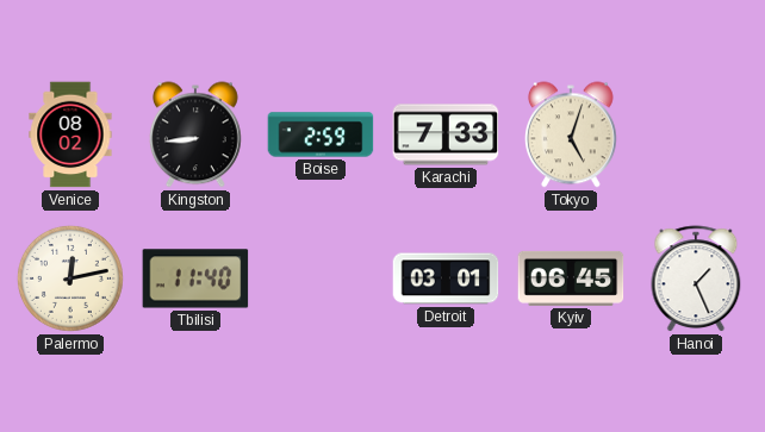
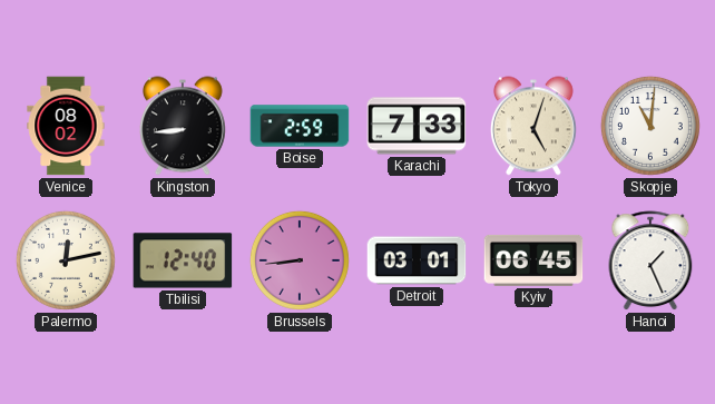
Skopje: none -> 11:01
Tbilisi: 11:40 -> 12:40
Brussels: none -> 8:44
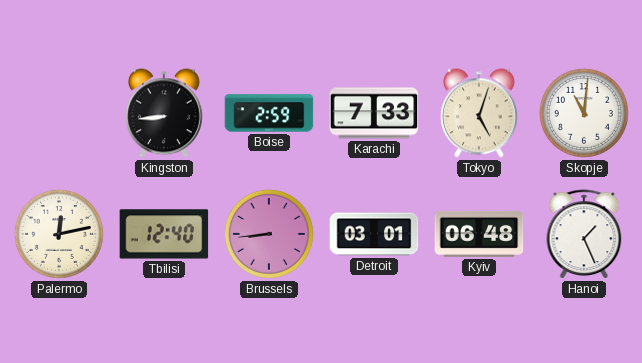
Venice: 08:02 -> none
Kyiv: 06:45 -> 06:48
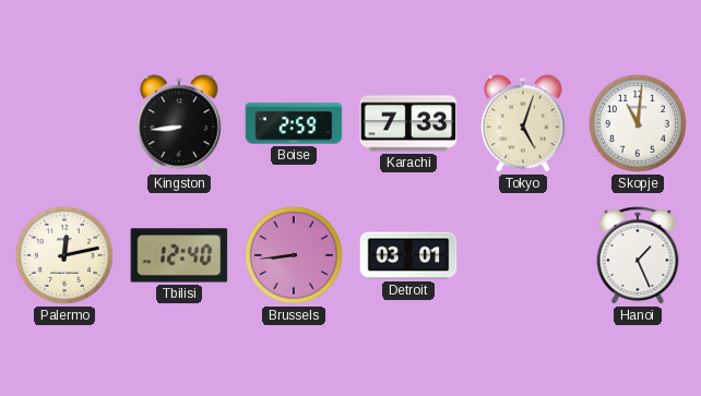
Kyiv: 06:48 -> none
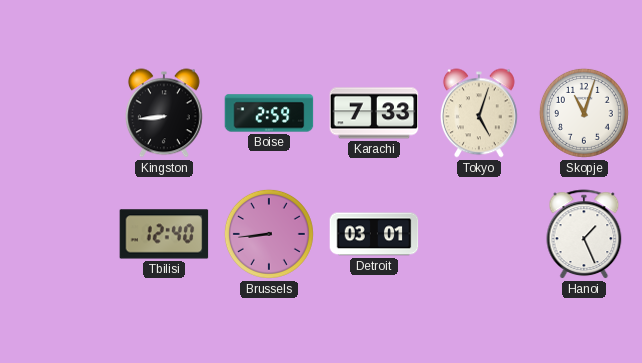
Skopje: 11:01 -> 11:03
Palermo: 12:13 -> none
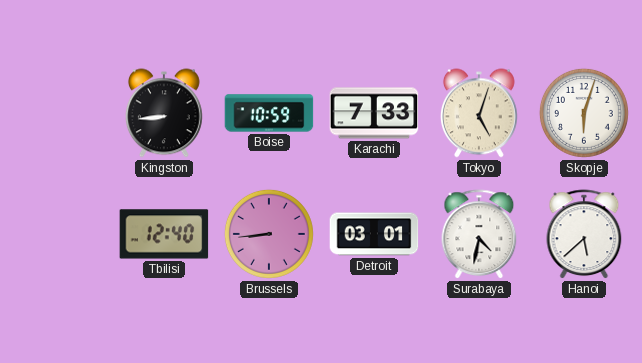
Boise: 2:59 -> 10:59
Skopje: 11:03 -> 6:03
Surabaya: none -> 4:32
Hanoi: 1:26 -> 5:38
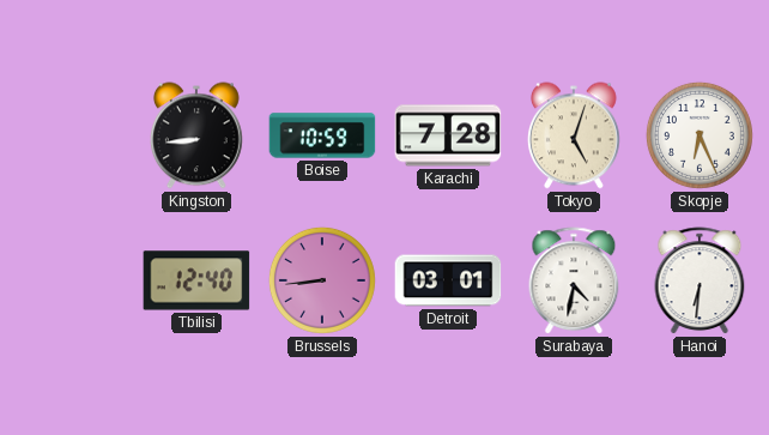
Karachi: 7:33 -> 7:28
Skopje: 6:03 -> 6:26
Hanoi: 5:38 -> 6:31
